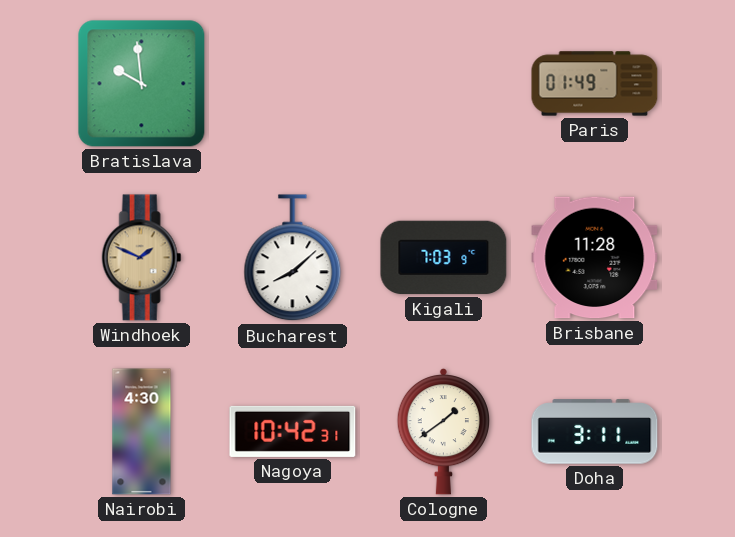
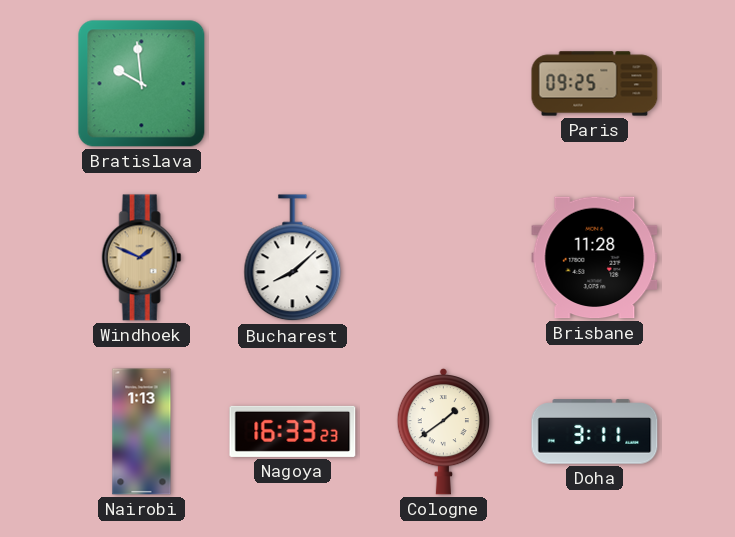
Paris: 01:49 -> 09:25
Kigali: 7:03 -> none
Nairobi: 4:30 -> 1:13
Nagoya: 10:42 -> 16:33
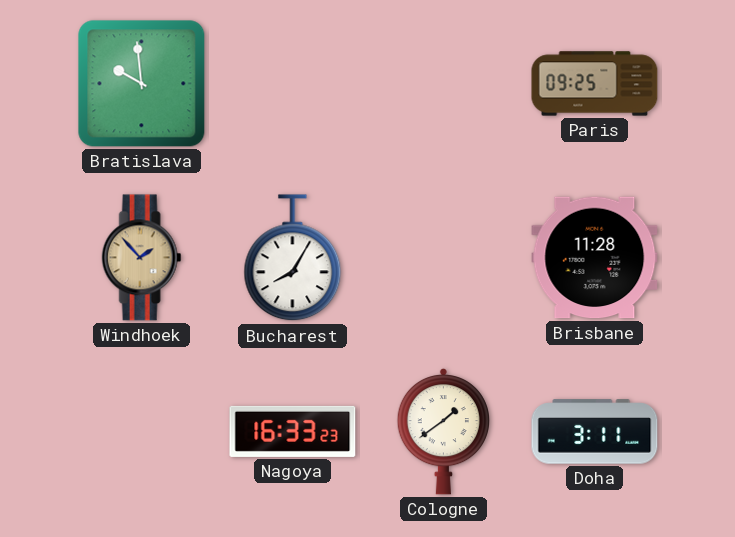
Windhoek: 1:49 -> 1:53
Bucharest: 8:08 -> 8:05
Nairobi: 1:13 -> none
